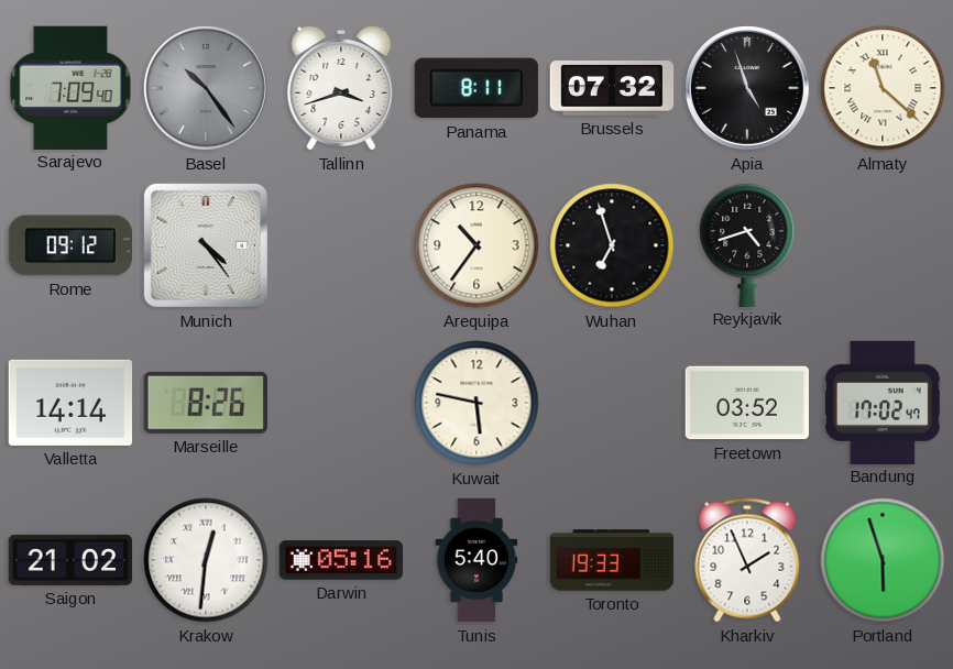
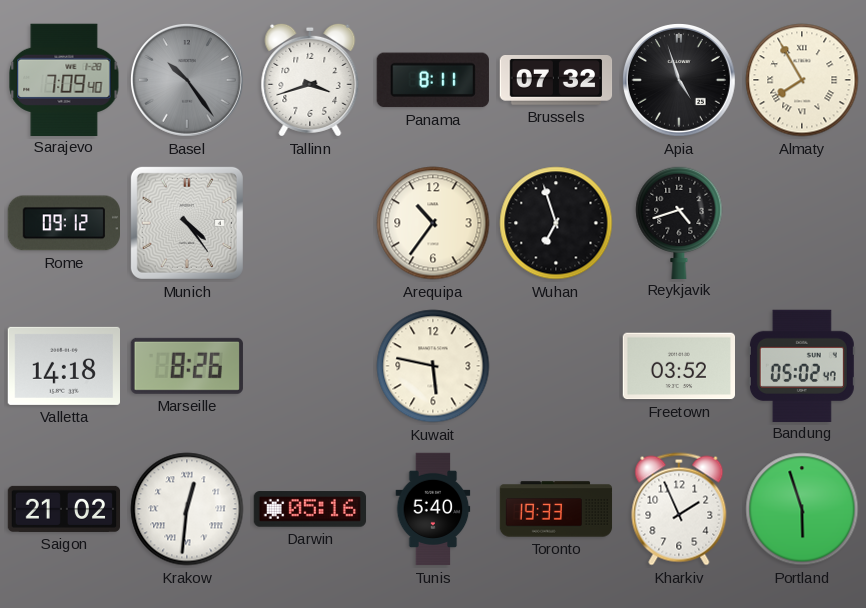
Almaty: 11:22 -> 7:55
Valletta: 14:14 -> 14:18
Bandung: 17:02 -> 05:02
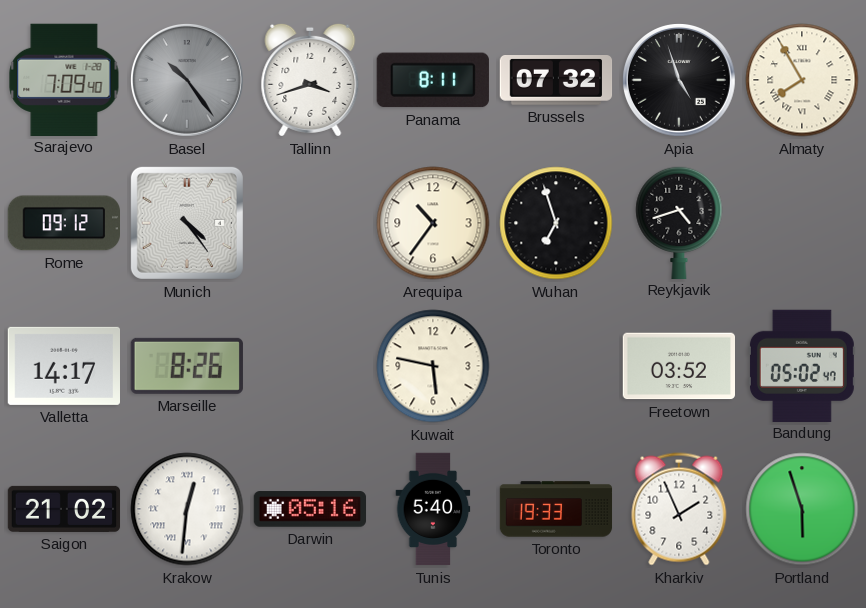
Valletta: 14:18 -> 14:17
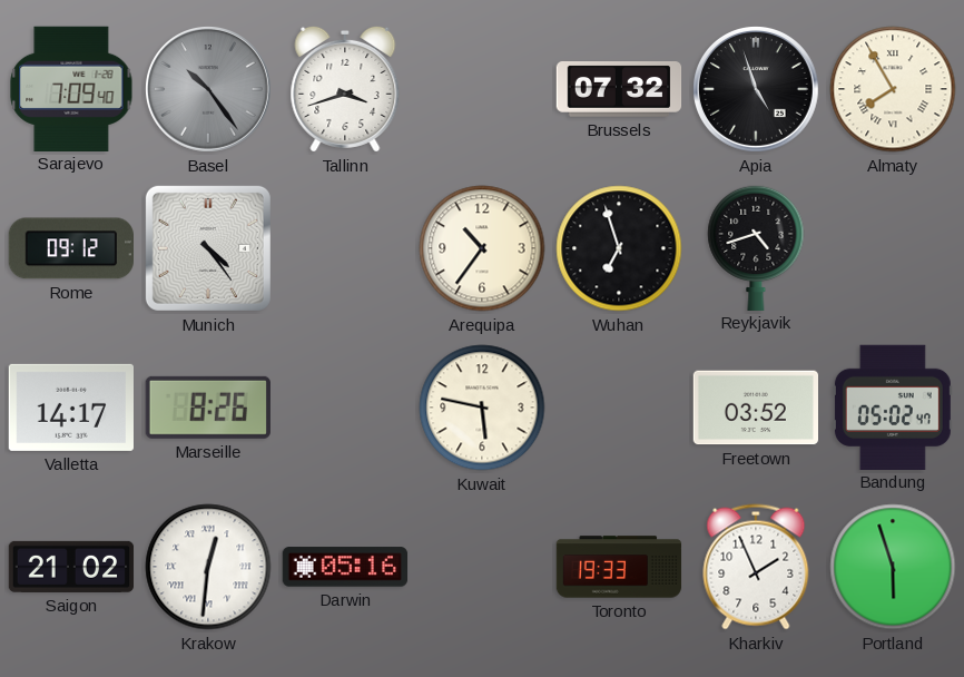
Panama: 8:11 -> none
Tunis: 5:40 -> none
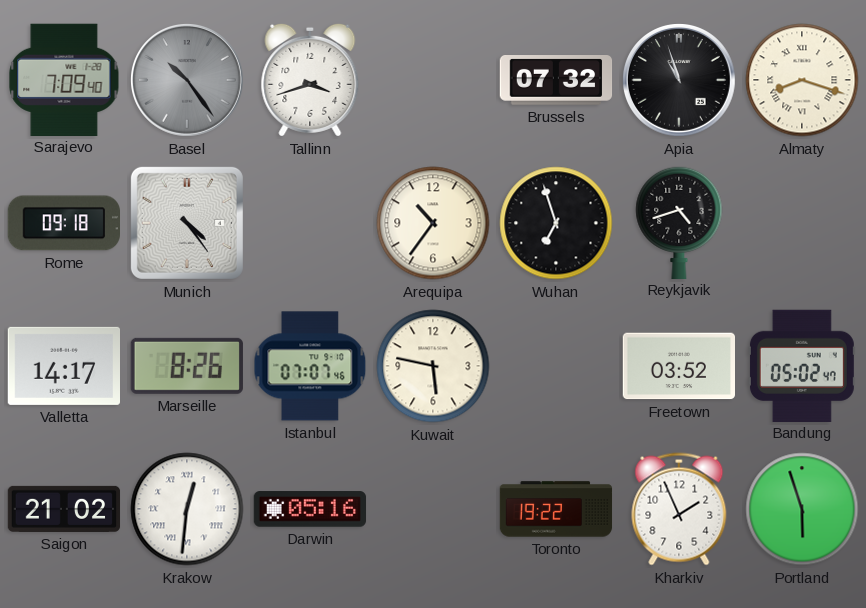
Apia: 4:57 -> 10:57
Almaty: 7:55 -> 8:18
Rome: 09:12 -> 09:18
Istanbul: none -> 07:07
Toronto: 19:33 -> 19:22
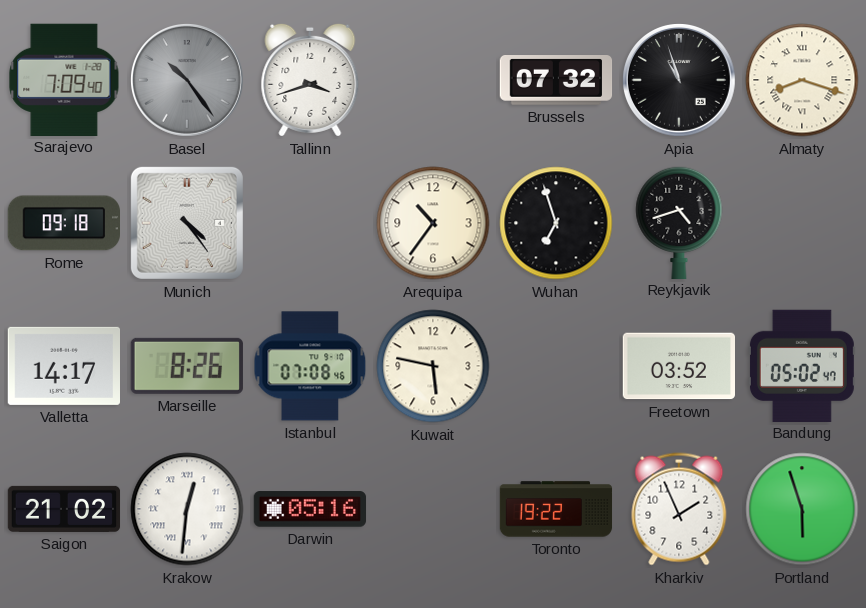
Istanbul: 07:07 -> 07:08
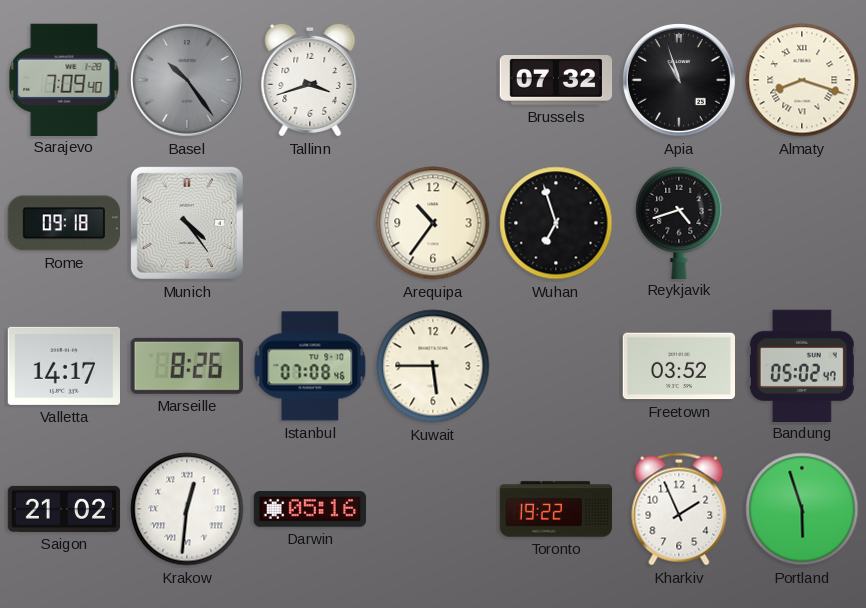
Kuwait: 5:47 -> 5:45
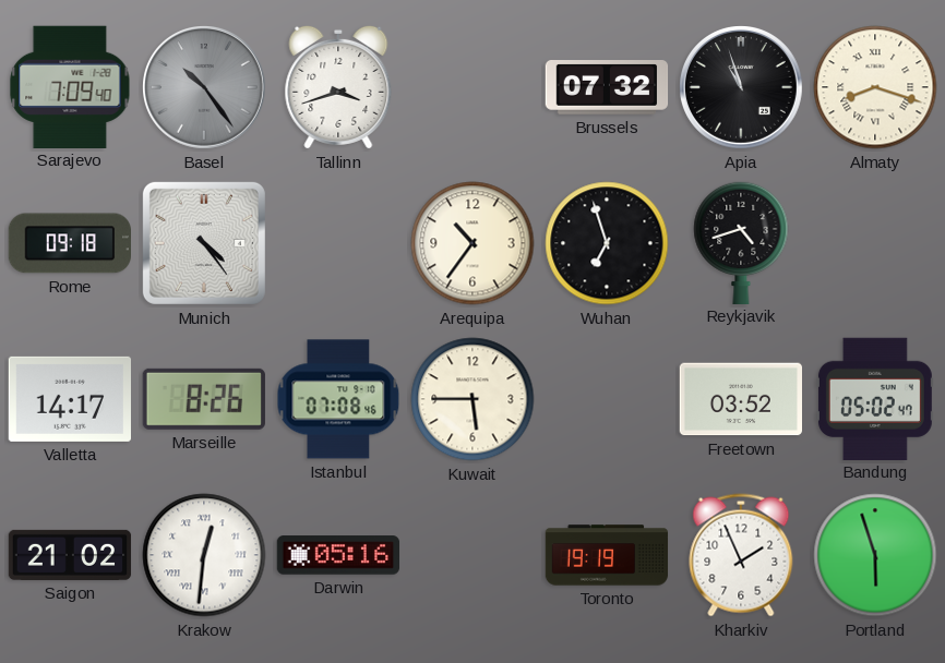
Toronto: 19:22 -> 19:19
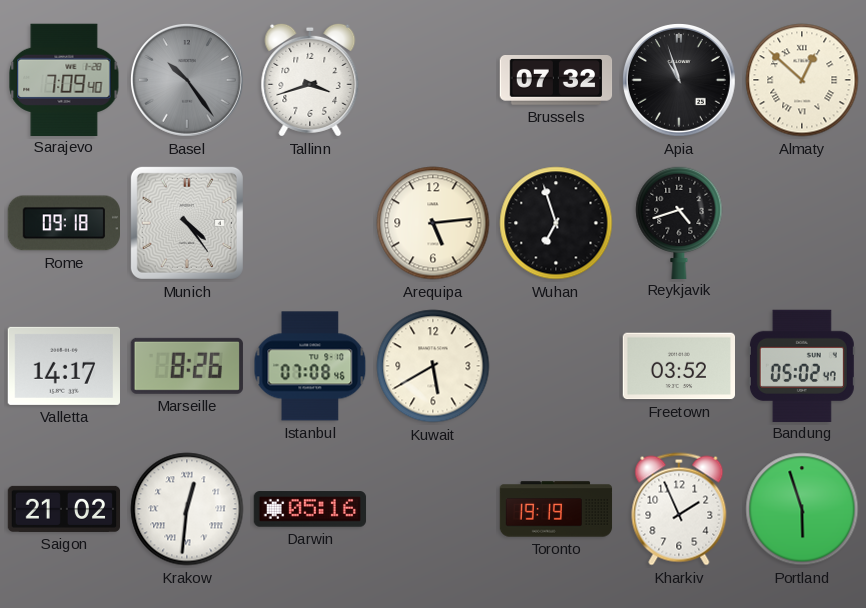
Almaty: 8:18 -> 12:52
Arequipa: 10:36 -> 5:14
Kuwait: 5:45 -> 5:40
